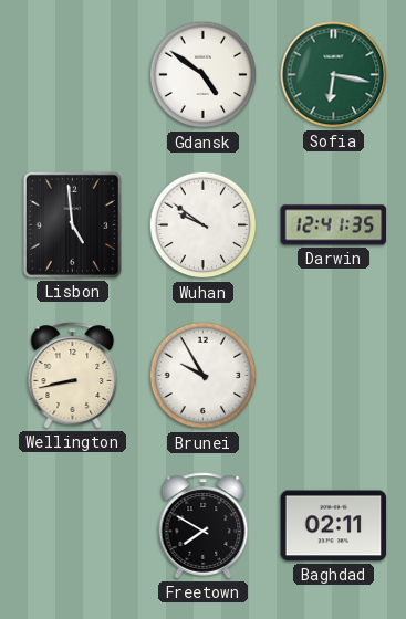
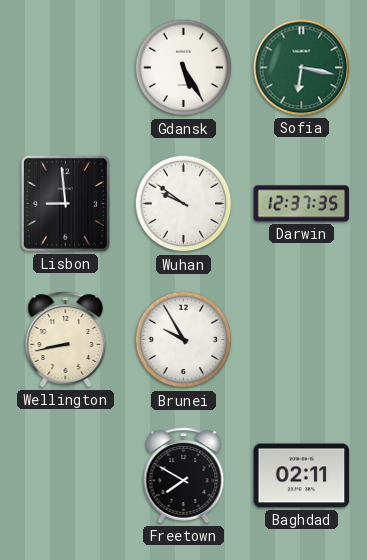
Gdansk: 4:51 -> 5:25
Lisbon: 4:59 -> 8:59
Darwin: 12:41 -> 12:37
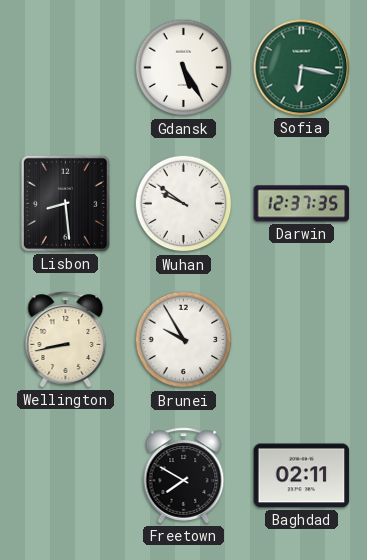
Lisbon: 8:59 -> 8:29
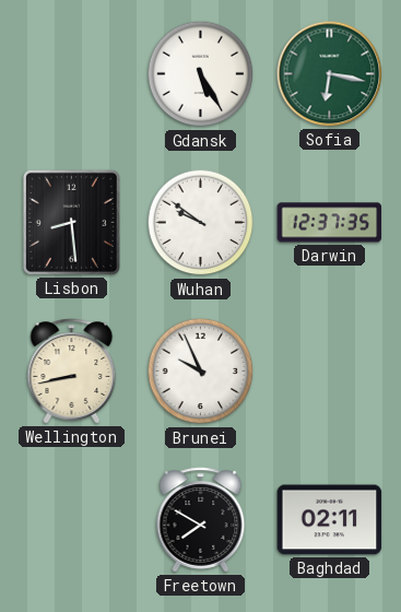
Brunei: 9:55 -> 9:56
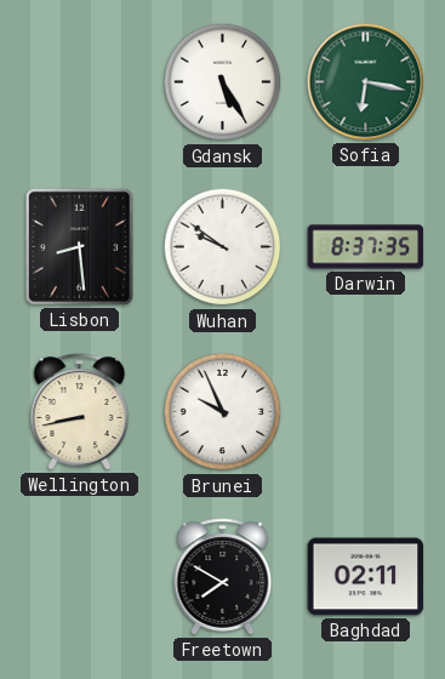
Darwin: 12:37 -> 8:37
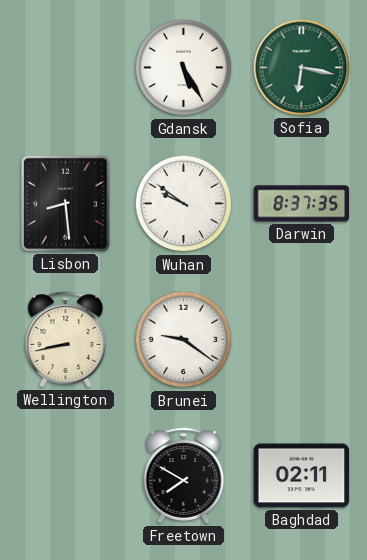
Brunei: 9:56 -> 9:21
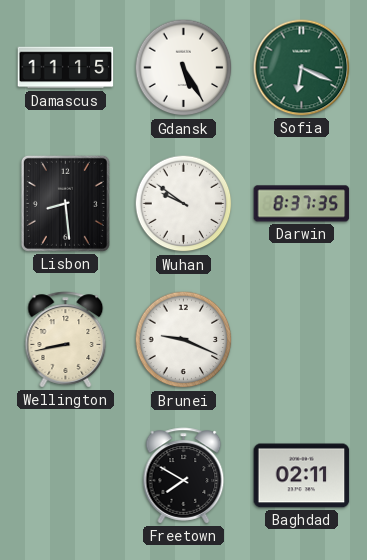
Damascus: none -> 11:15
Sofia: 6:17 -> 6:19
Brunei: 9:21 -> 9:19
